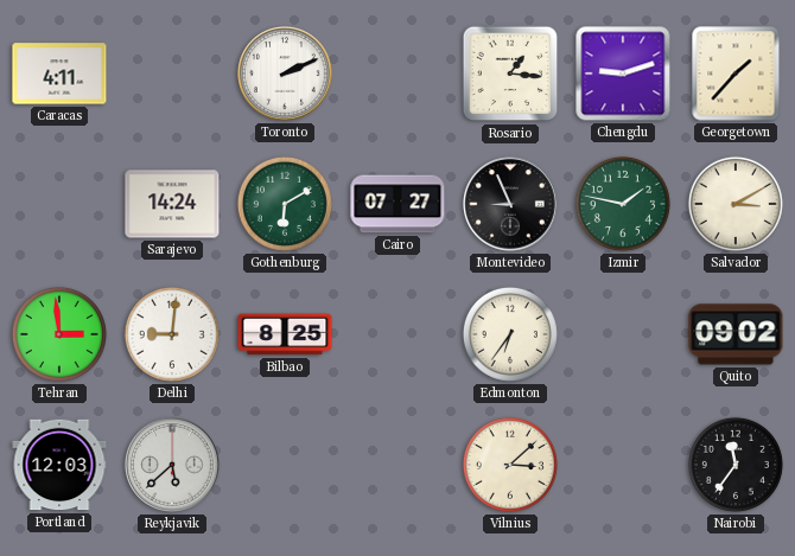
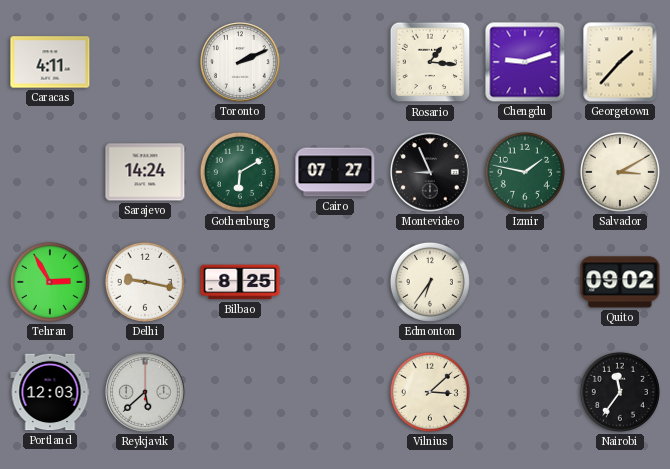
Tehran: 2:59 -> 2:55
Delhi: 9:01 -> 9:17
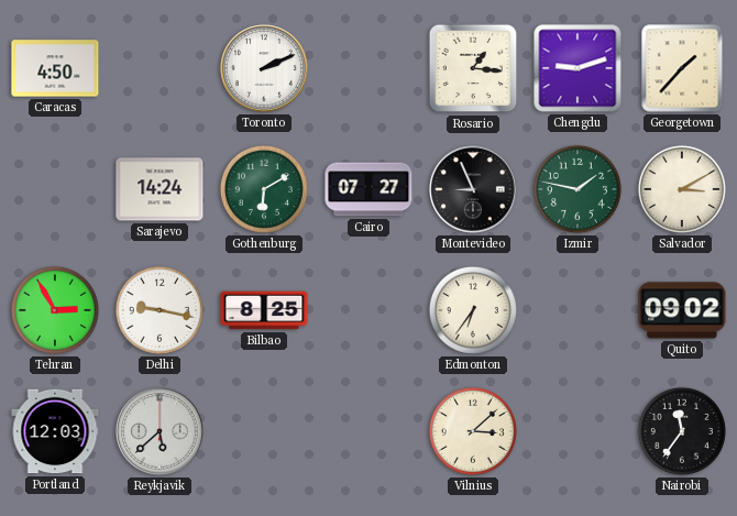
Caracas: 4:11 -> 4:50
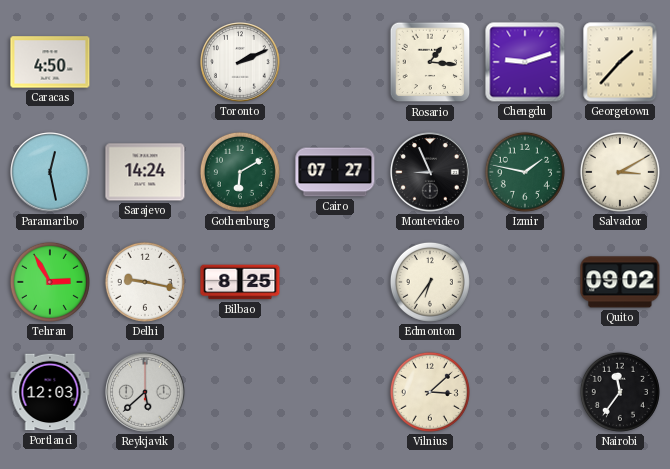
Paramaribo: none -> 12:28
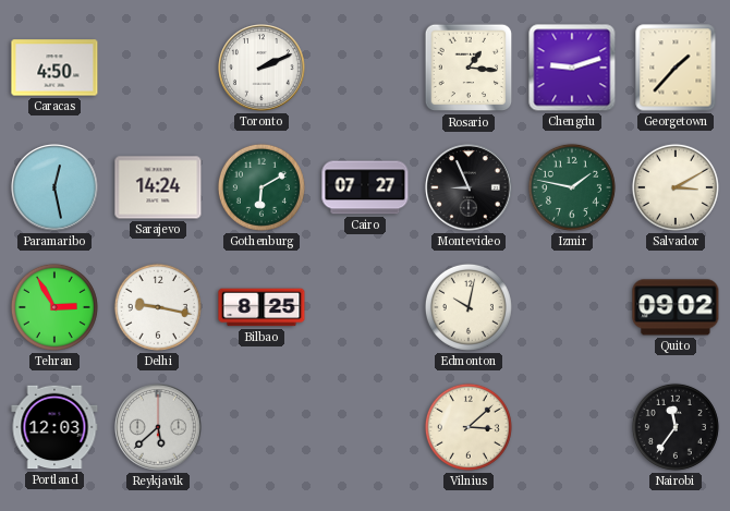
Edmonton: 6:36 -> 10:02
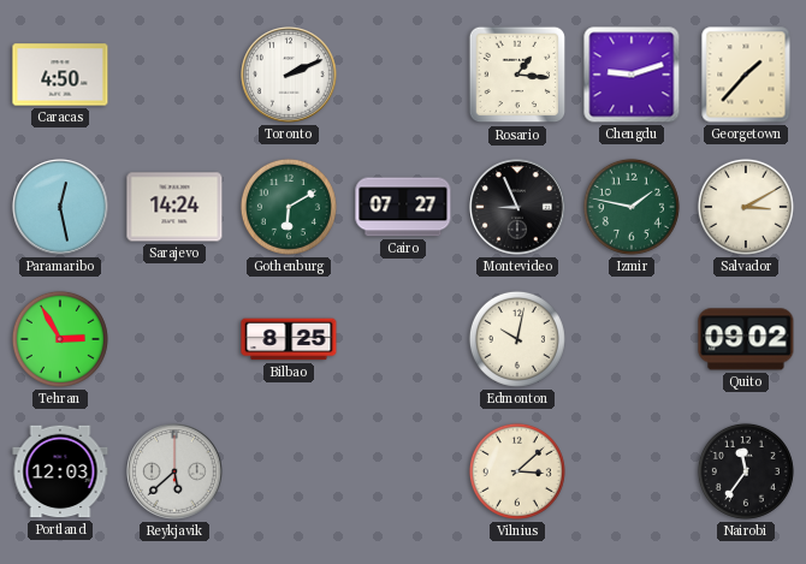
Delhi: 9:17 -> none
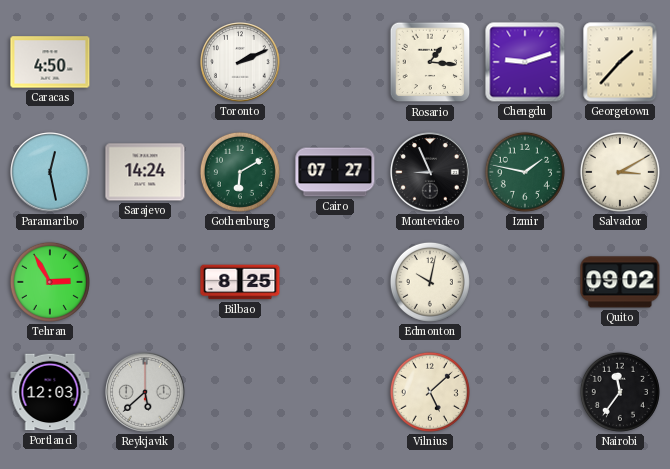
Vilnius: 3:08 -> 5:08
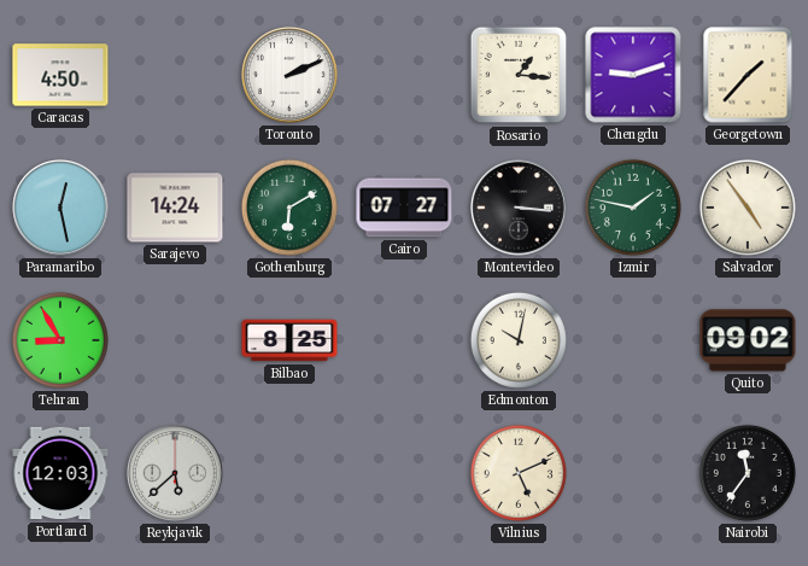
Montevideo: 8:56 -> 3:16
Salvador: 3:10 -> 4:54
Tehran: 2:55 -> 8:55
Vilnius: 5:08 -> 5:11
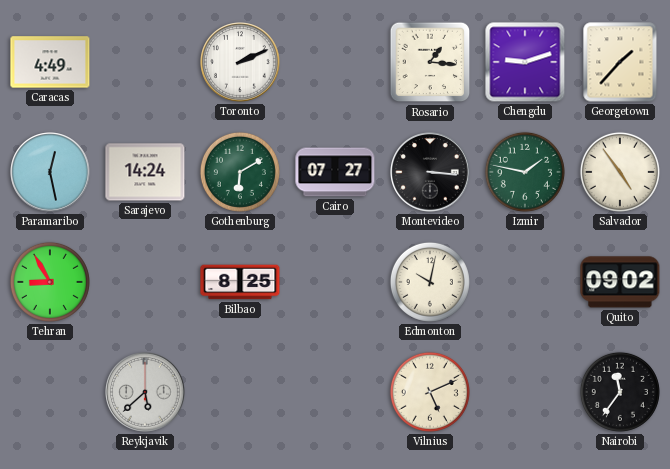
Caracas: 4:50 -> 4:49
Portland: 12:03 -> none
